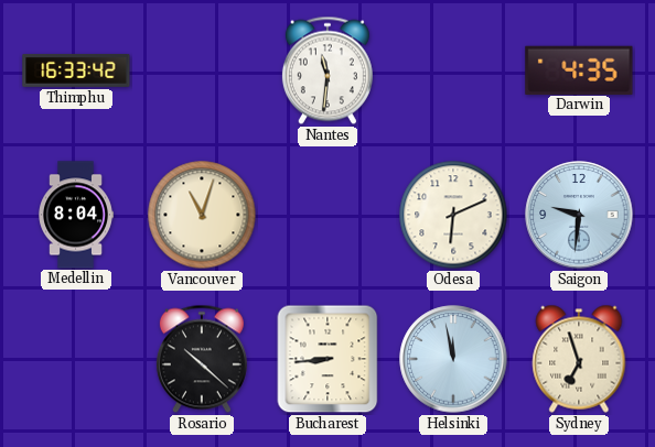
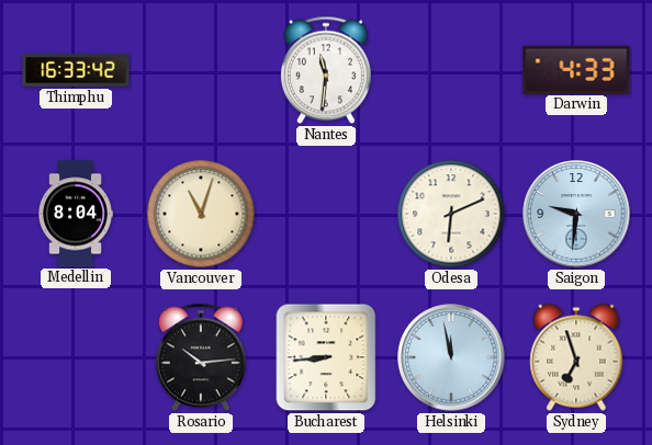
Darwin: 4:35 -> 4:33
Rosario: 10:22 -> 10:14
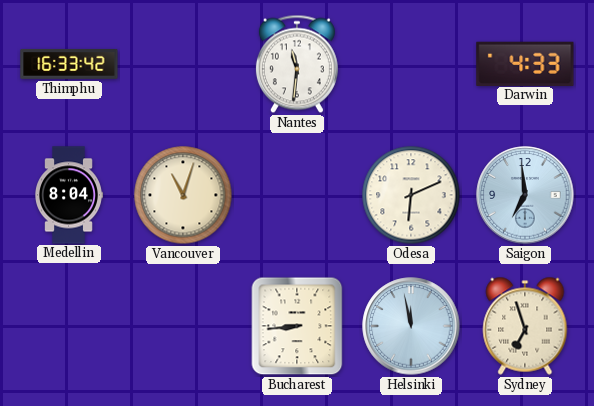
Saigon: 9:31 -> 6:59
Rosario: 10:14 -> none
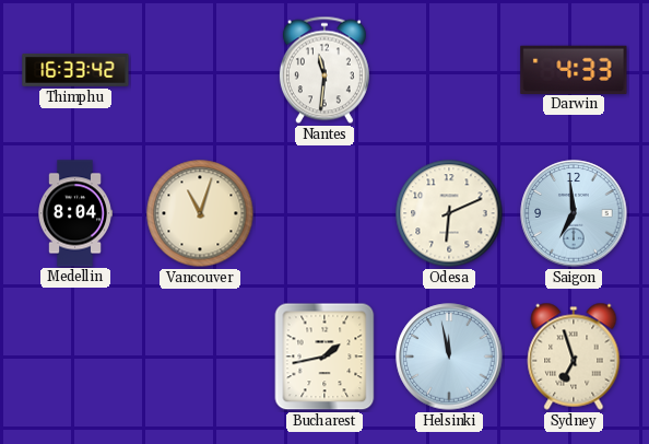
Bucharest: 8:44 -> 1:43
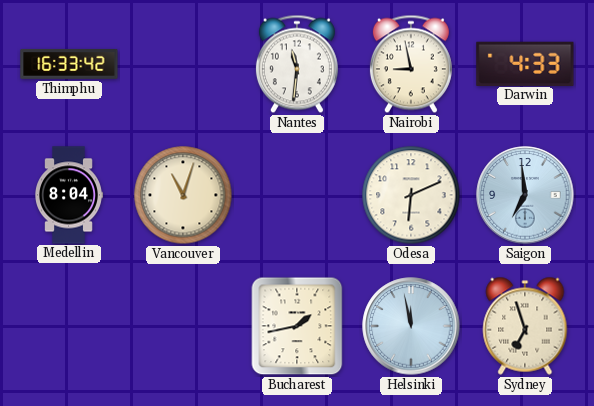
Nairobi: none -> 8:58
